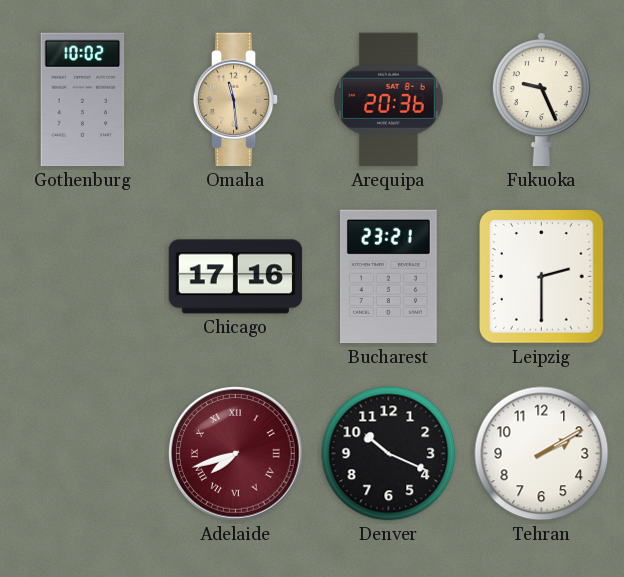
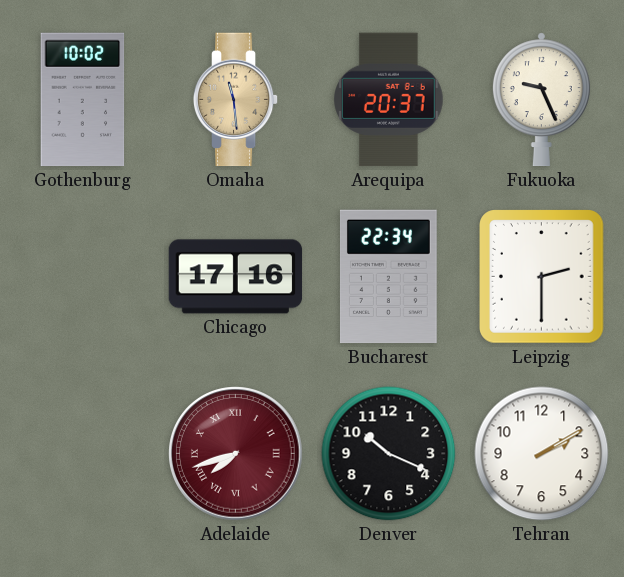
Arequipa: 20:36 -> 20:37
Bucharest: 23:21 -> 22:34
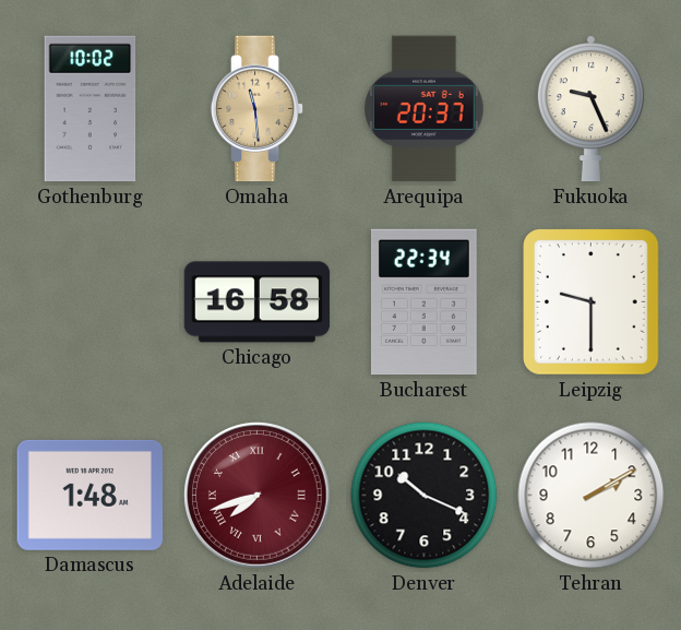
Chicago: 17:16 -> 16:58
Leipzig: 2:30 -> 9:30
Damascus: none -> 1:48
